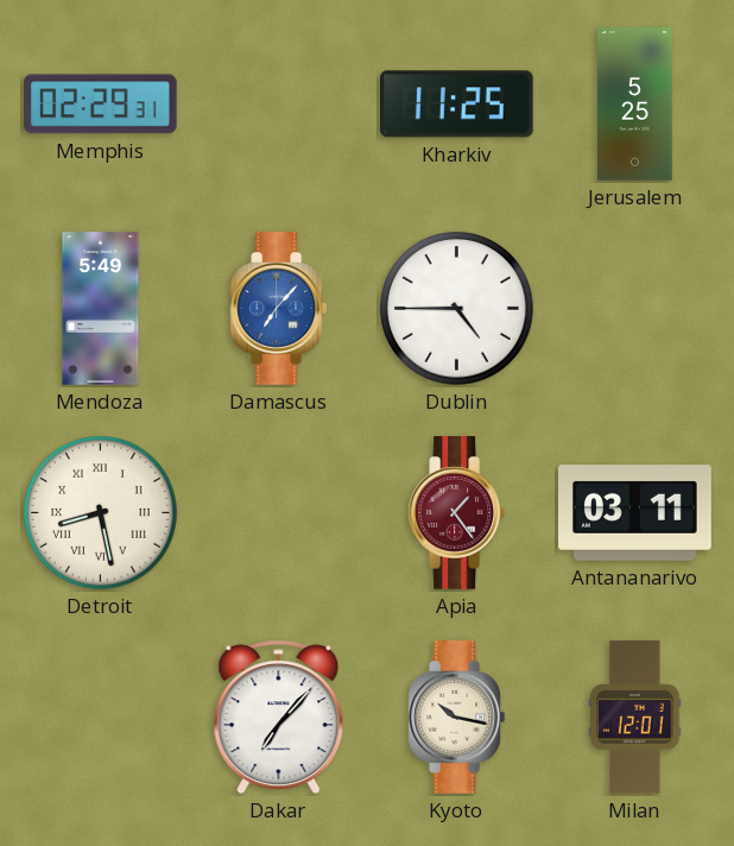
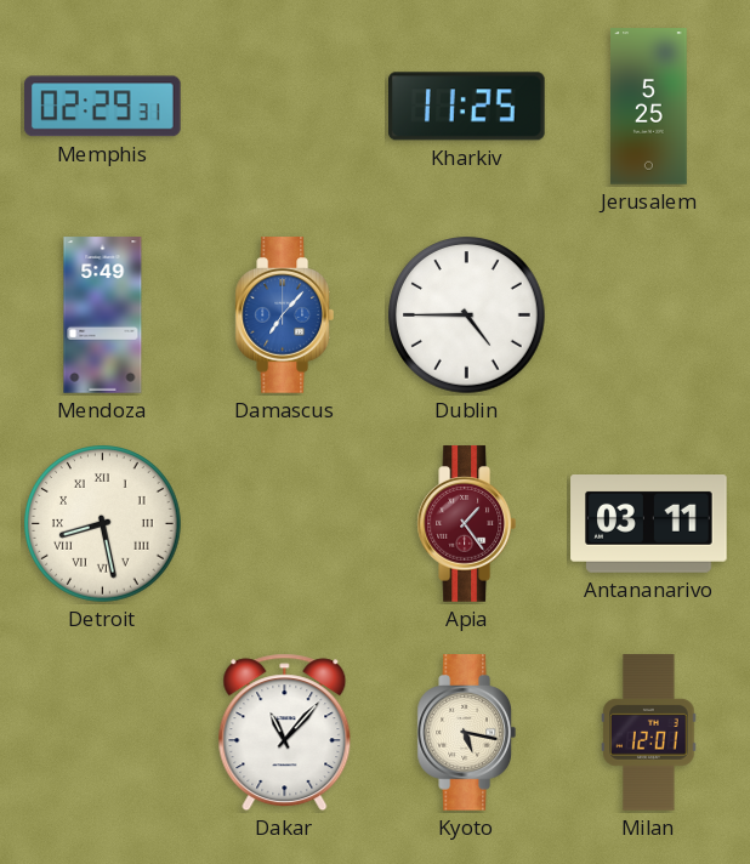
Dakar: 7:07 -> 11:07
Kyoto: 10:17 -> 5:17
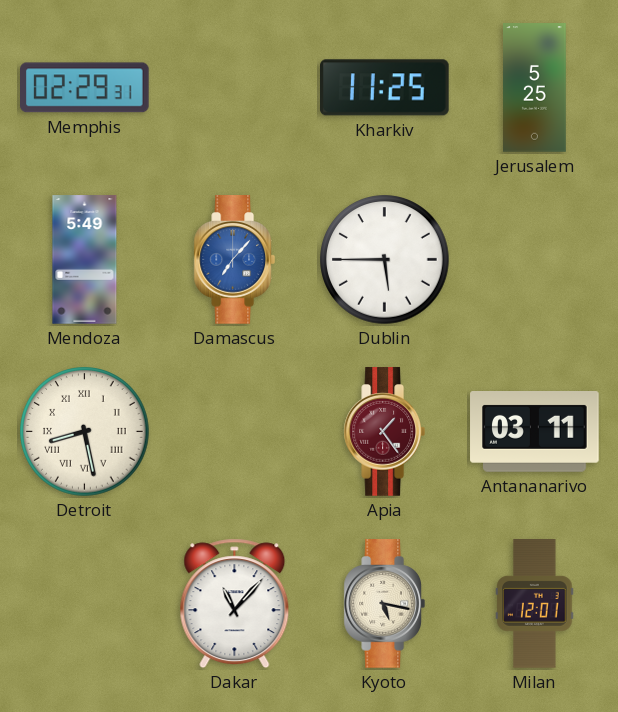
Dublin: 4:45 -> 5:45
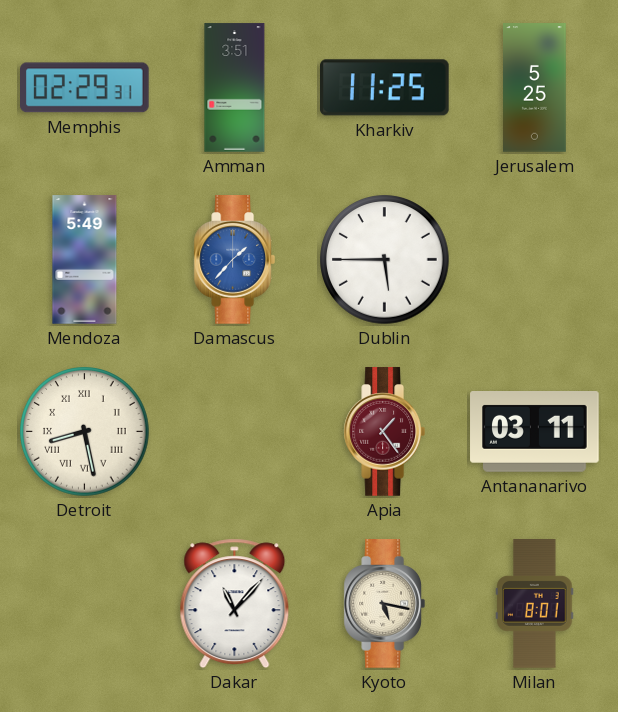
Amman: none -> 3:51
Damascus: 7:07 -> 1:37
Milan: 12:01 -> 8:01
